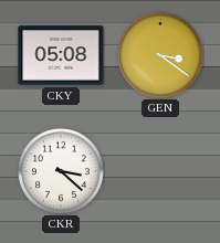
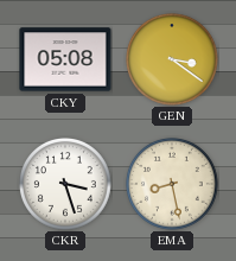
CKR: 3:22 -> 3:27
EMA: none -> 8:28
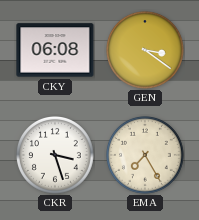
CKY: 05:08 -> 06:08
EMA: 8:28 -> 7:25
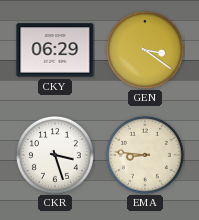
CKY: 06:08 -> 06:29
EMA: 7:25 -> 8:46
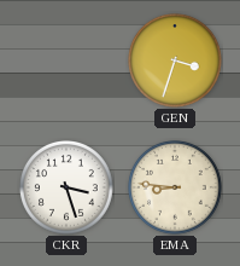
CKY: 06:29 -> none
GEN: 3:21 -> 3:33
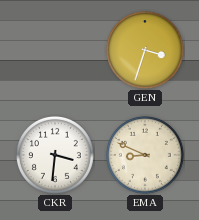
CKR: 3:27 -> 3:31
EMA: 8:46 -> 8:49
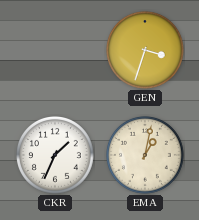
CKR: 3:31 -> 1:34
EMA: 8:49 -> 1:02
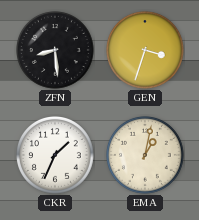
ZFN: none -> 8:29
